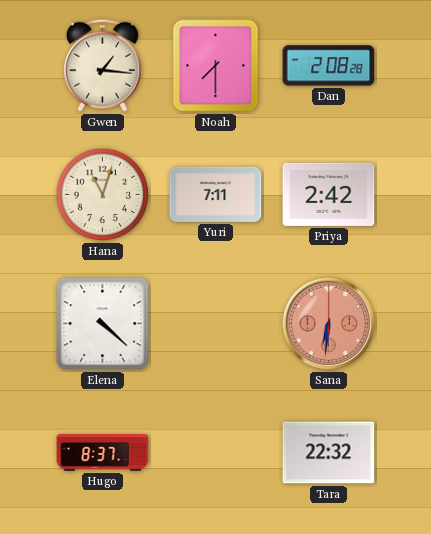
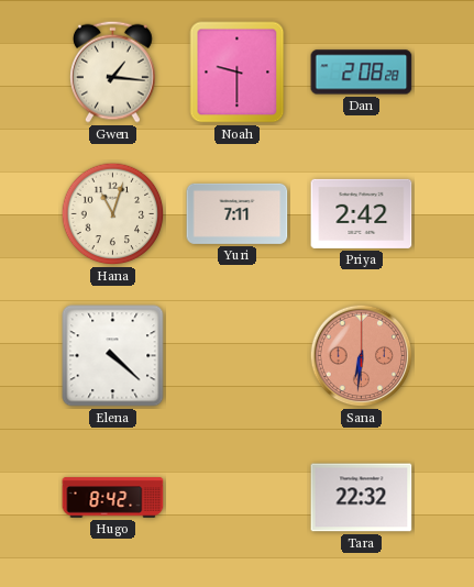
Noah: 7:30 -> 9:30
Hugo: 8:37 -> 8:42
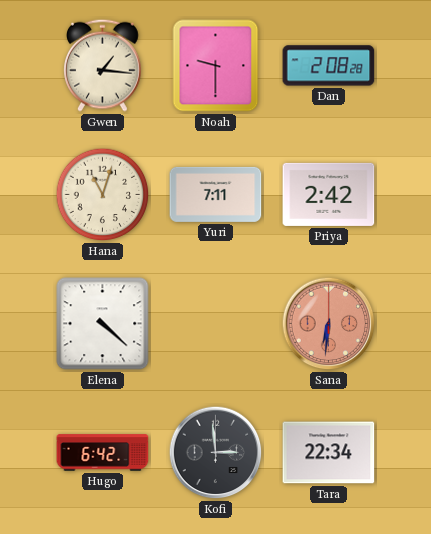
Hugo: 8:42 -> 6:42
Kofi: none -> 2:59
Tara: 22:32 -> 22:34
